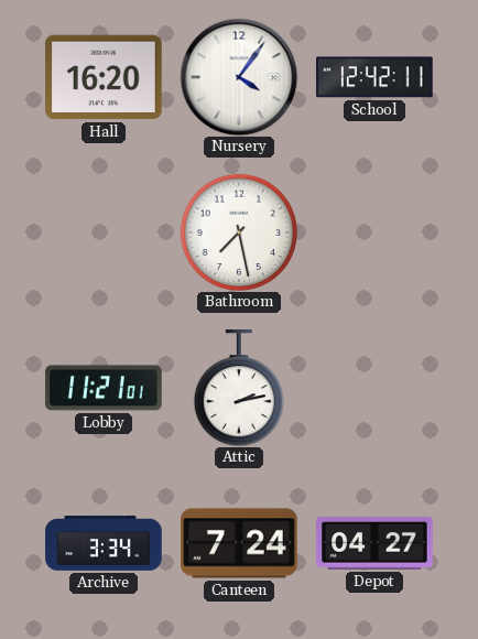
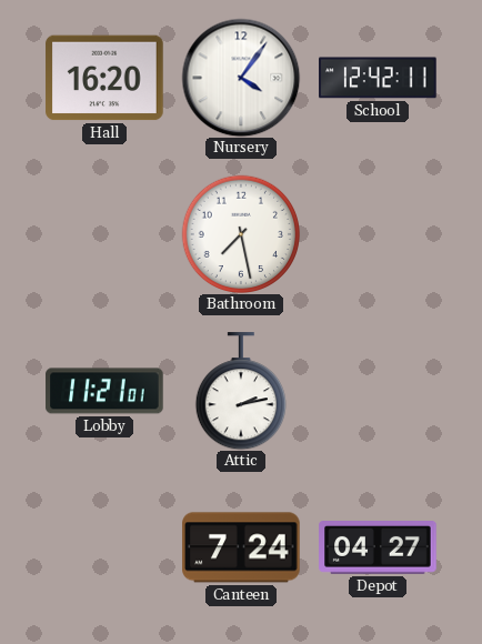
Archive: 3:34 -> none
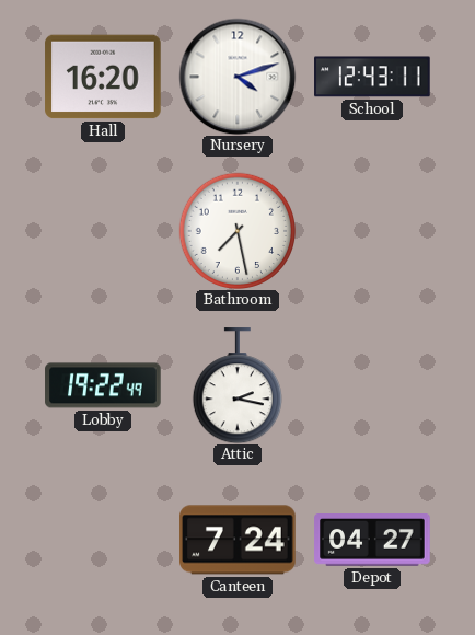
Nursery: 4:06 -> 4:12
School: 12:42 -> 12:43
Lobby: 11:21 -> 19:22
Attic: 2:13 -> 2:17
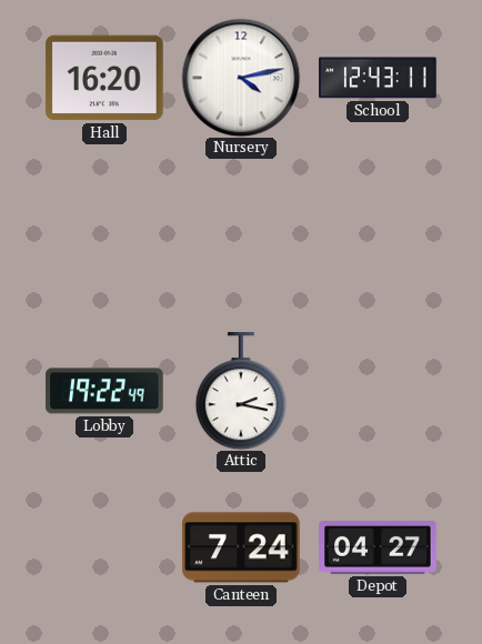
Nursery: 4:12 -> 4:13
Bathroom: 7:28 -> none
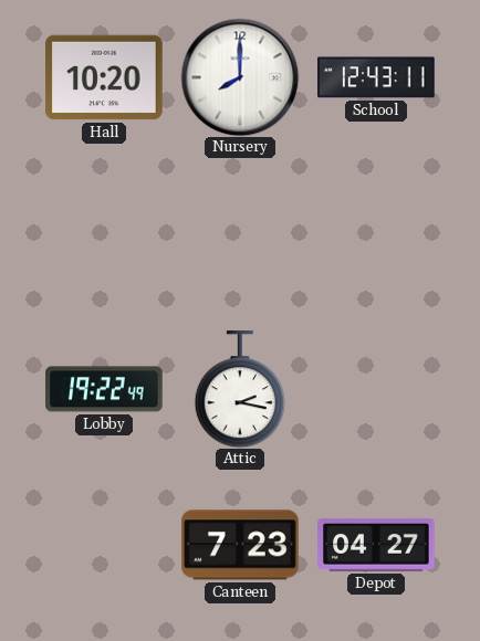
Hall: 16:20 -> 10:20
Nursery: 4:13 -> 8:00
Canteen: 7:24 -> 7:23
